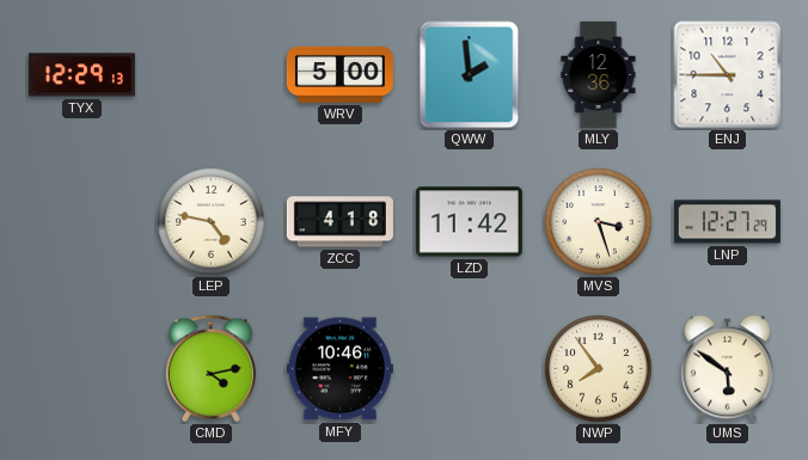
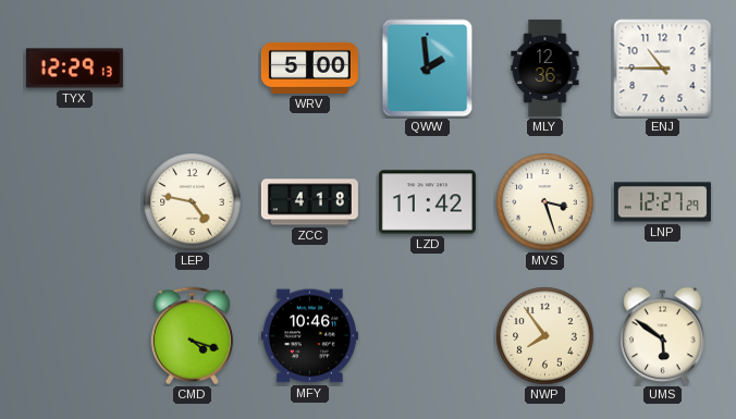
CMD: 4:13 -> 4:18
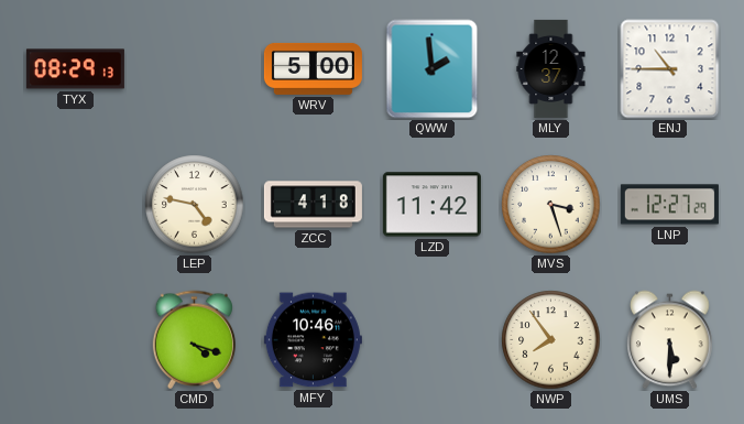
TYX: 12:29 -> 08:29
MLY: 12:36 -> 12:37
UMS: 5:51 -> 5:30
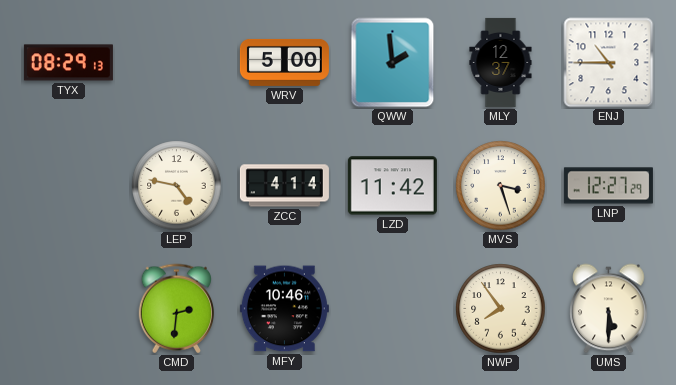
ZCC: 4:18 -> 4:14
CMD: 4:18 -> 2:31
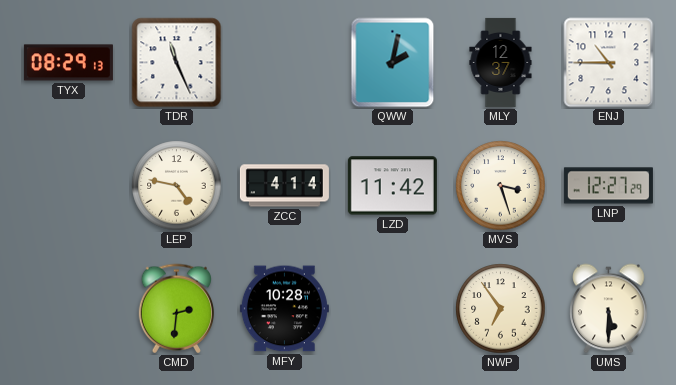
TDR: none -> 11:26
WRV: 5:00 -> none
QWW: 1:59 -> 2:02
MFY: 10:46 -> 10:28
NWP: 7:54 -> 6:54
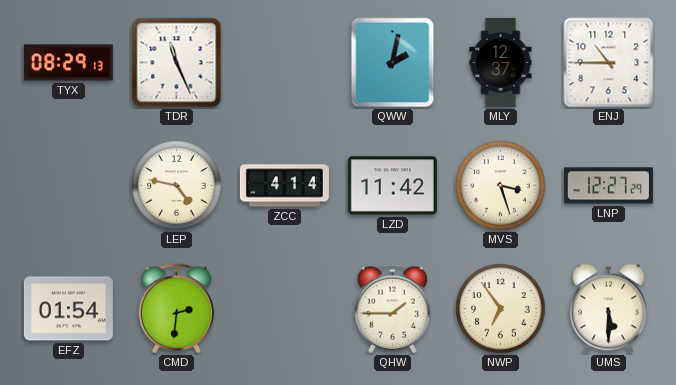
EFZ: none -> 01:54
MFY: 10:28 -> none
QHW: none -> 1:45
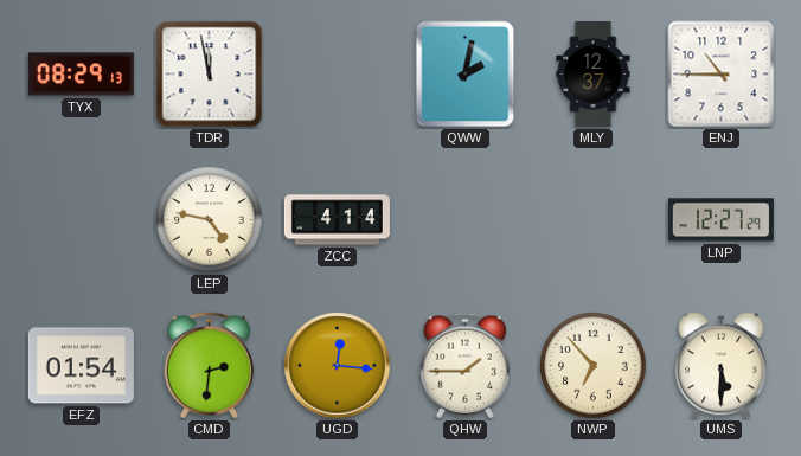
TDR: 11:26 -> 11:58
LZD: 11:42 -> none
MVS: 3:27 -> none
UGD: none -> 12:16
NWP: 6:54 -> 6:53
